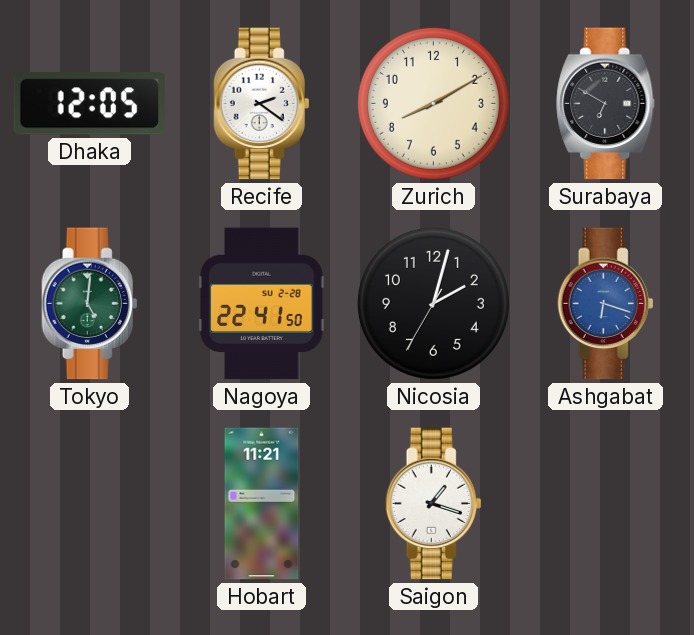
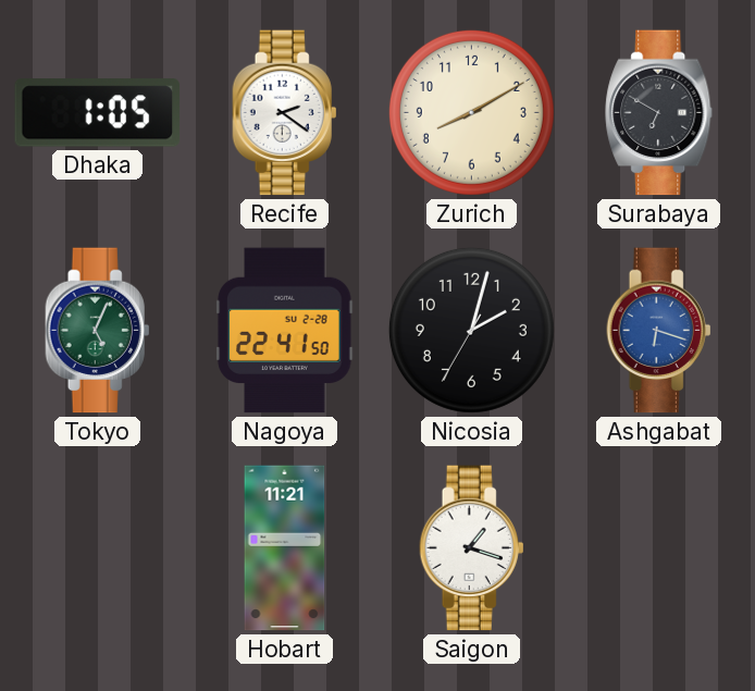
Dhaka: 12:05 -> 1:05
Tokyo: 5:01 -> 5:04
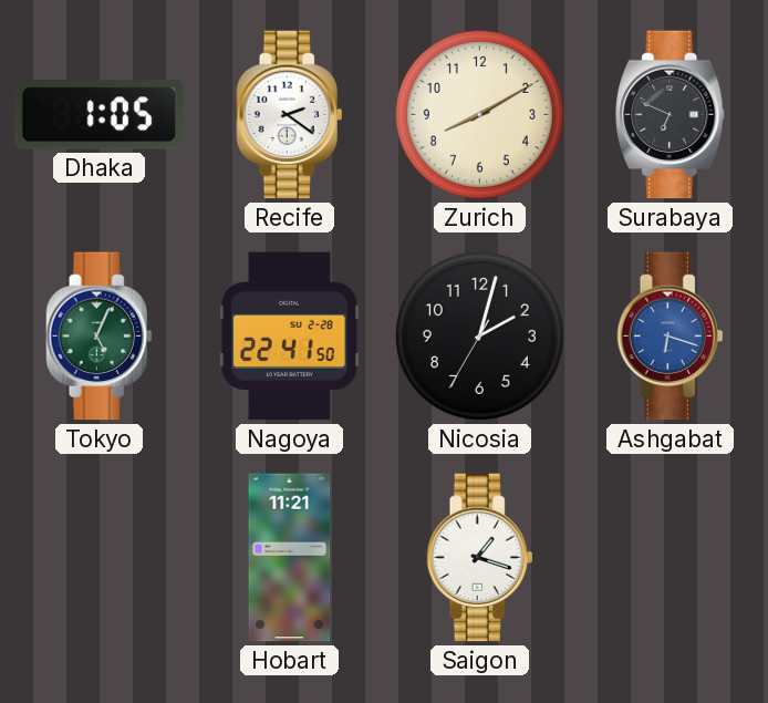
Surabaya: 6:50 -> 6:49
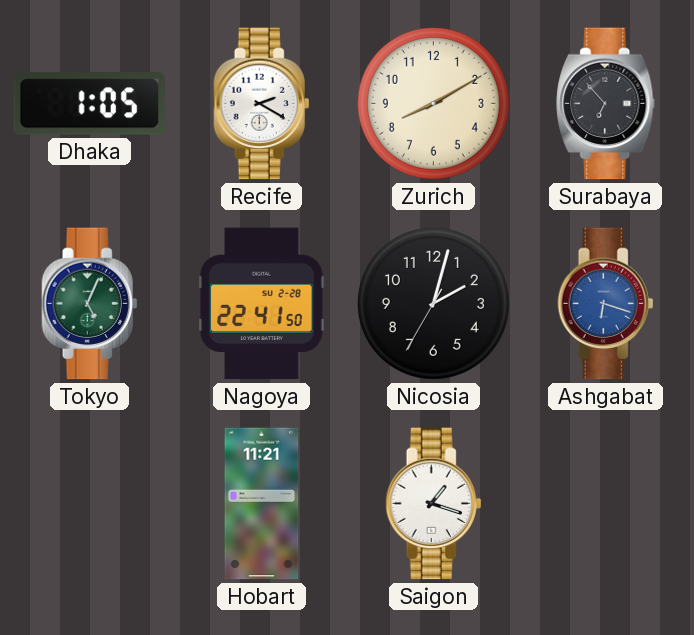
Recife: 2:21 -> 2:20
Surabaya: 6:49 -> 6:53
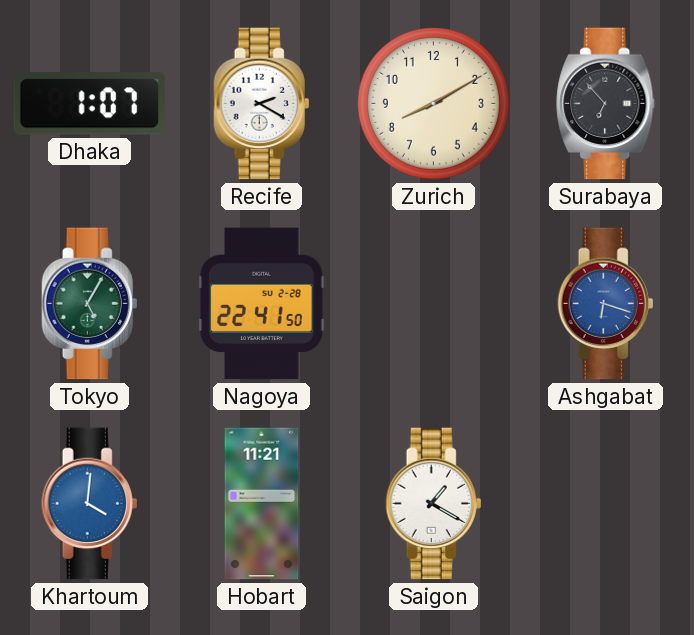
Dhaka: 1:05 -> 1:07
Tokyo: 5:04 -> 5:05
Nicosia: 2:02 -> none
Khartoum: none -> 4:01
Saigon: 1:18 -> 1:20
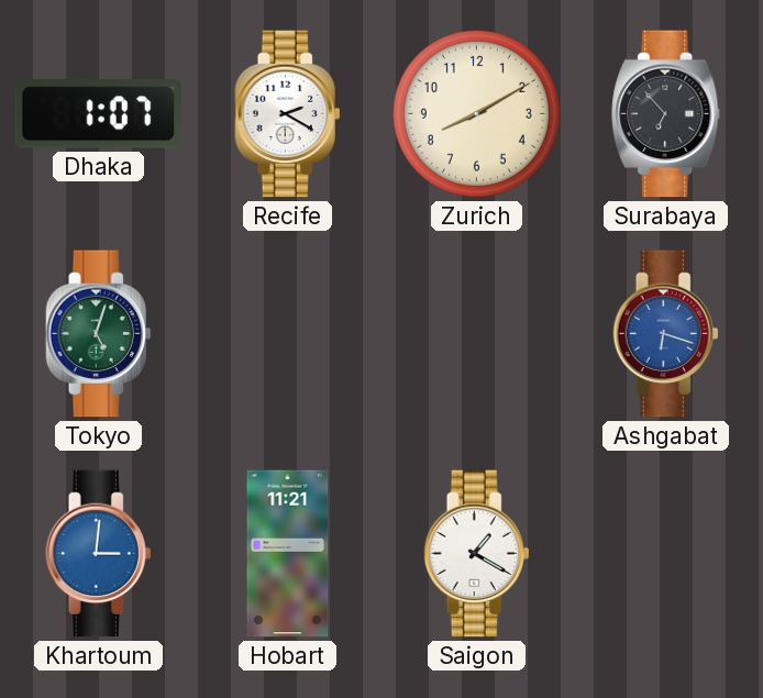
Tokyo: 5:05 -> 5:03
Nagoya: 22:41 -> none
Khartoum: 4:01 -> 3:01
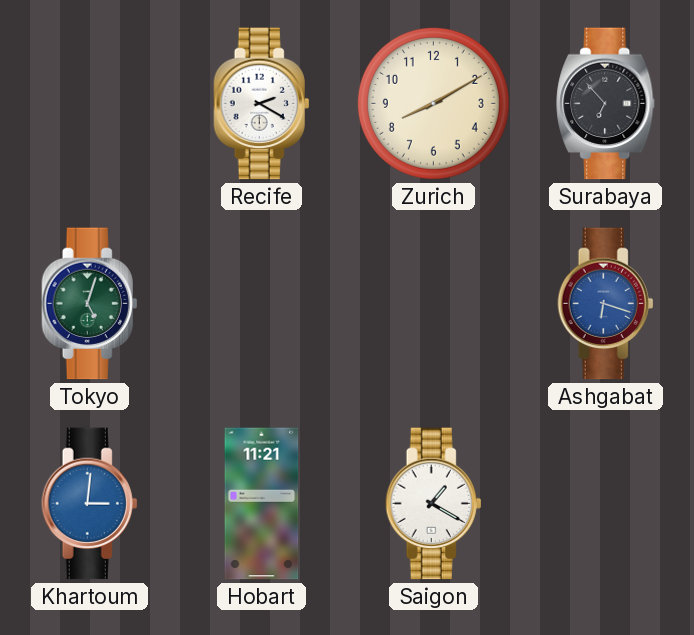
Dhaka: 1:07 -> none
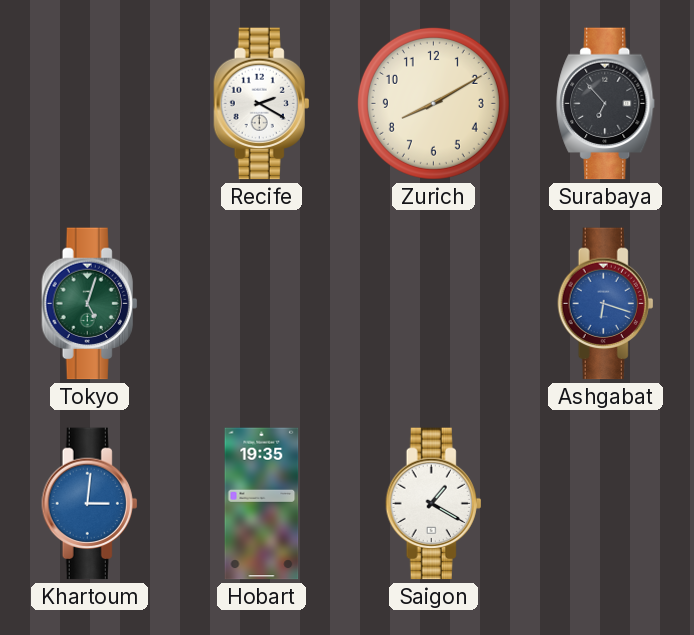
Hobart: 11:21 -> 19:35
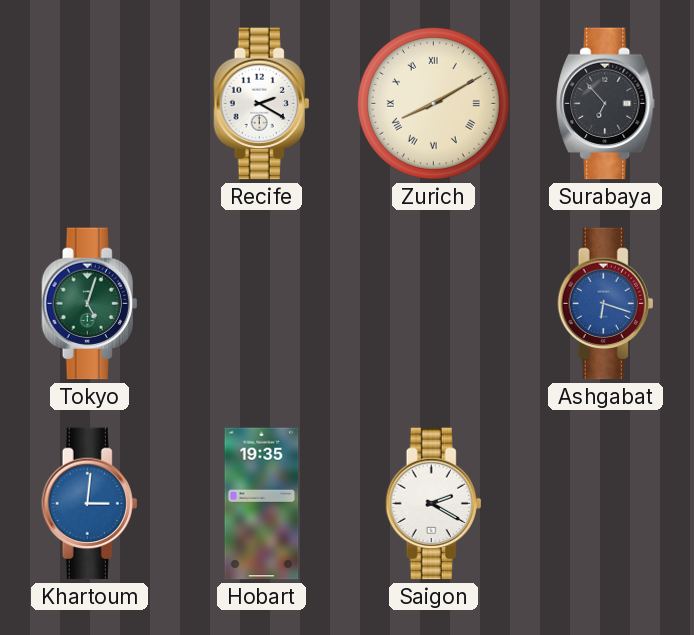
Zurich numerals: Arabic -> Roman
Saigon: 1:20 -> 2:20
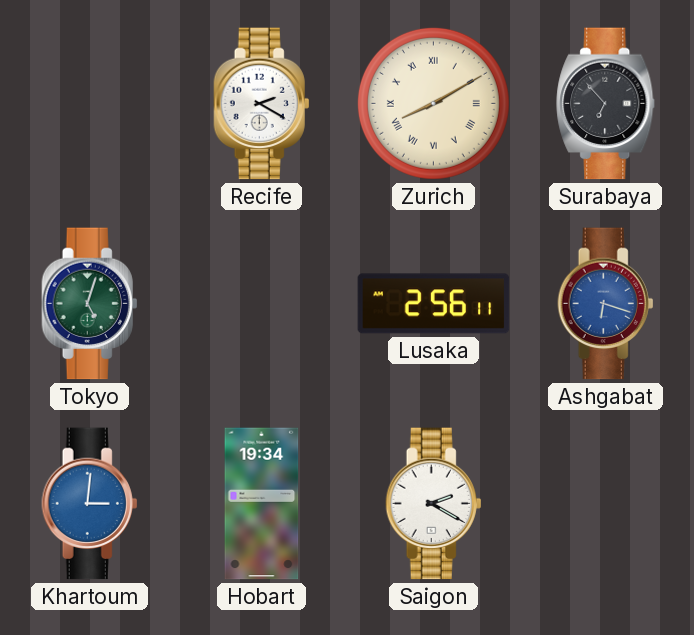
Lusaka: none -> 2:56
Hobart: 19:35 -> 19:34
